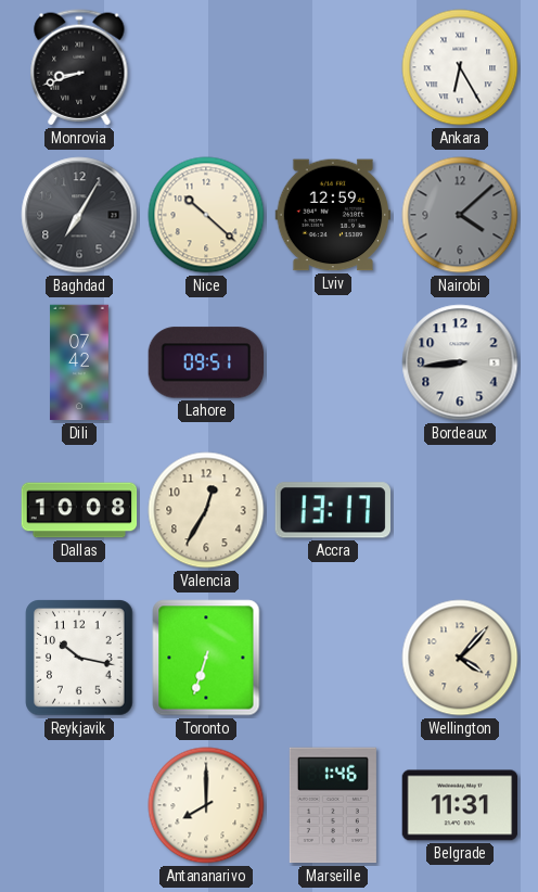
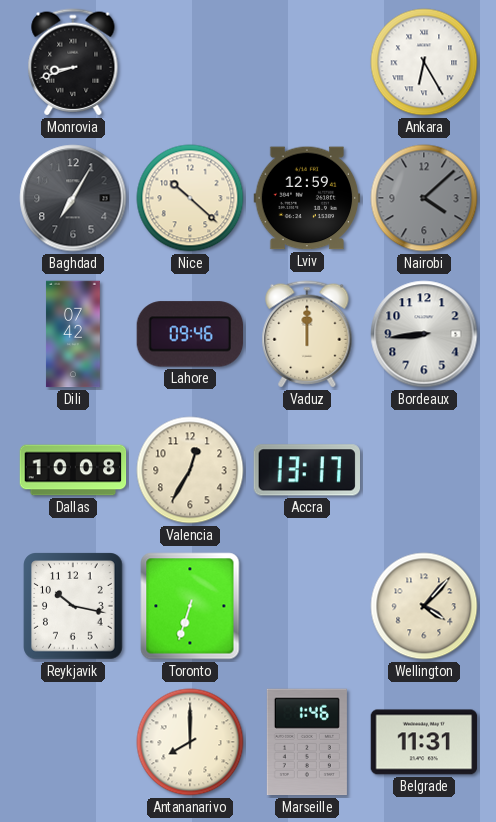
Lahore: 09:51 -> 09:46
Vaduz: none -> 12:00
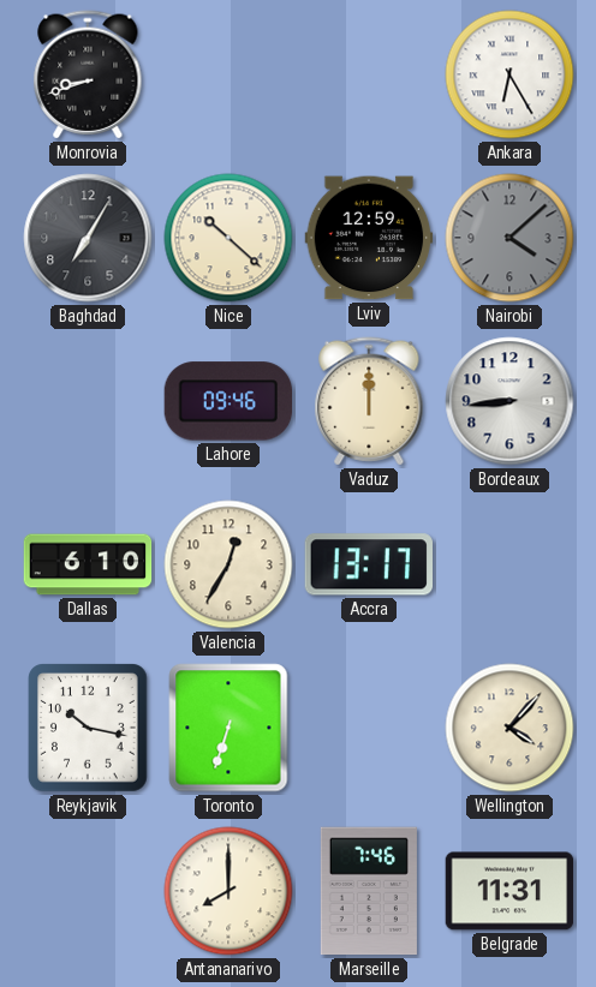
Dili: 07:42 -> none
Dallas: 10:08 -> 6:10
Marseille: 1:46 -> 7:46
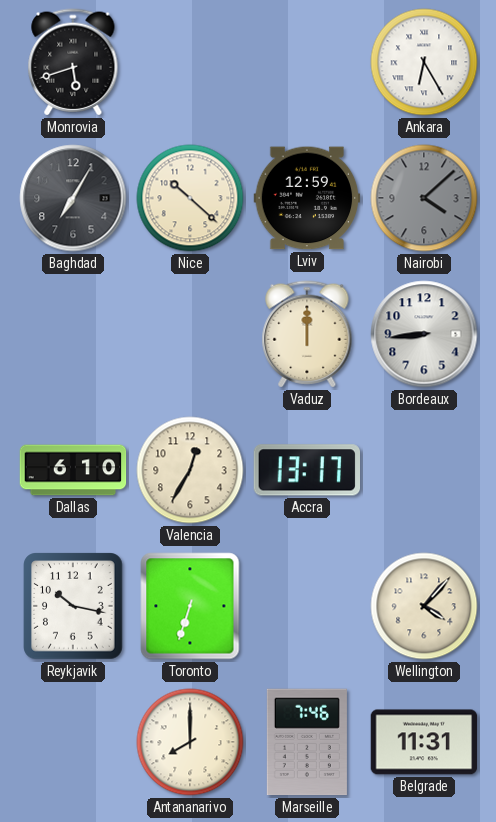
Monrovia: 8:42 -> 5:42
Lahore: 09:46 -> none
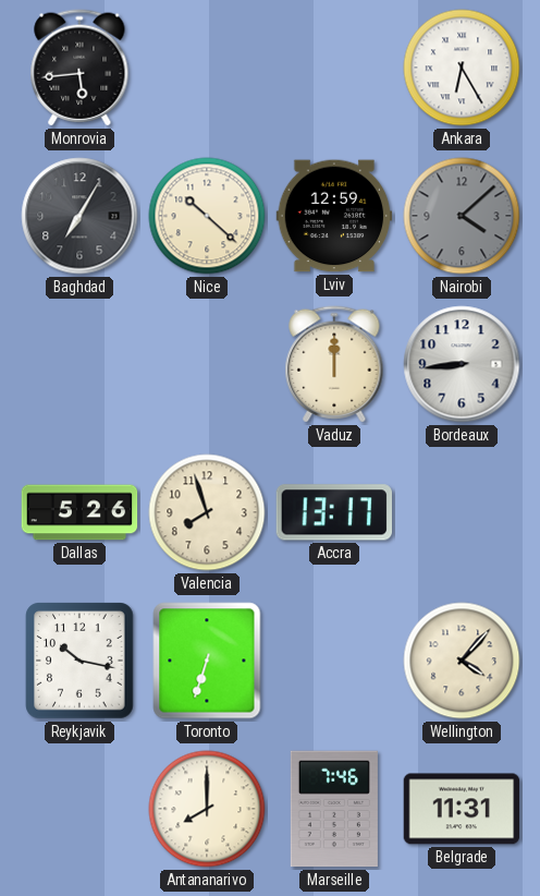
Monrovia: 5:42 -> 5:44
Dallas: 6:10 -> 5:26
Valencia: 12:35 -> 7:57
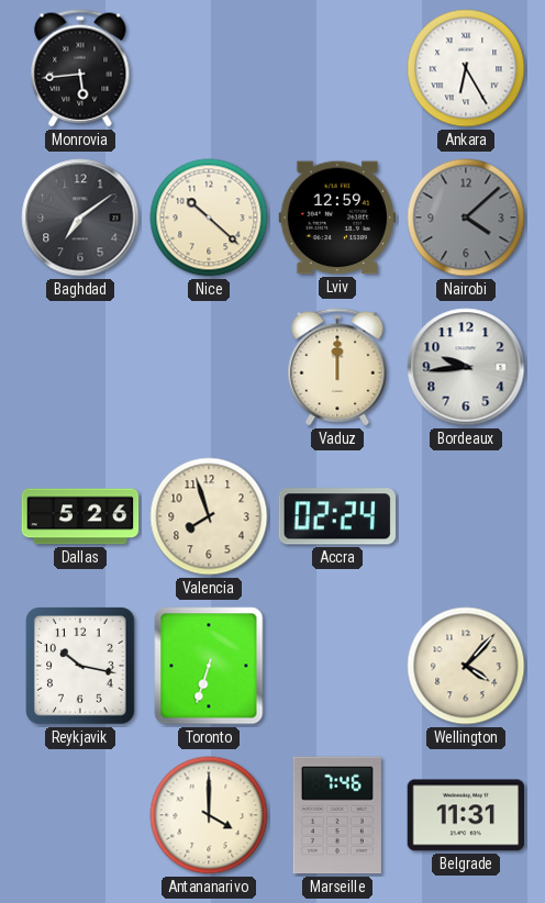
Baghdad: 7:05 -> 7:09
Bordeaux: 8:44 -> 9:44
Accra: 13:17 -> 02:24
Antananarivo: 8:00 -> 4:00
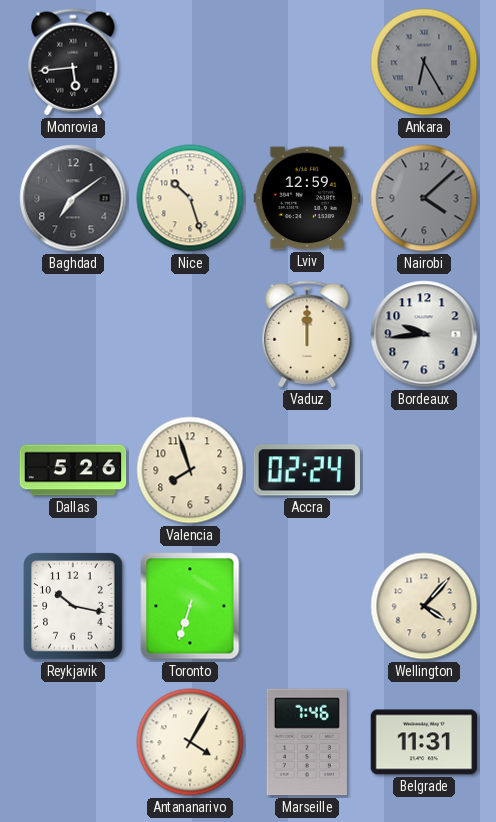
Ankara dial: white -> grey
Nice: 10:22 -> 10:27
Antananarivo: 4:00 -> 4:05
